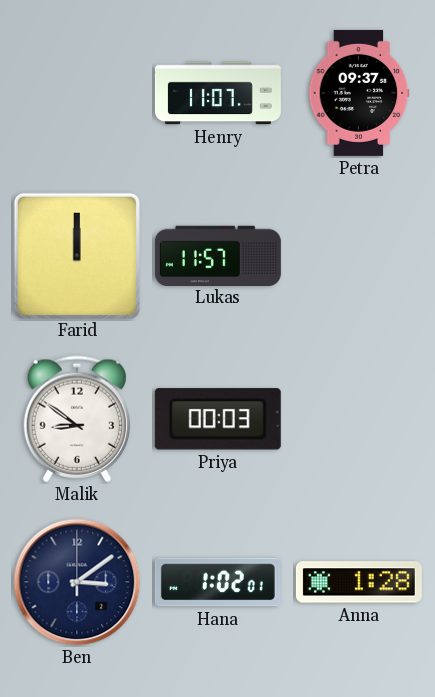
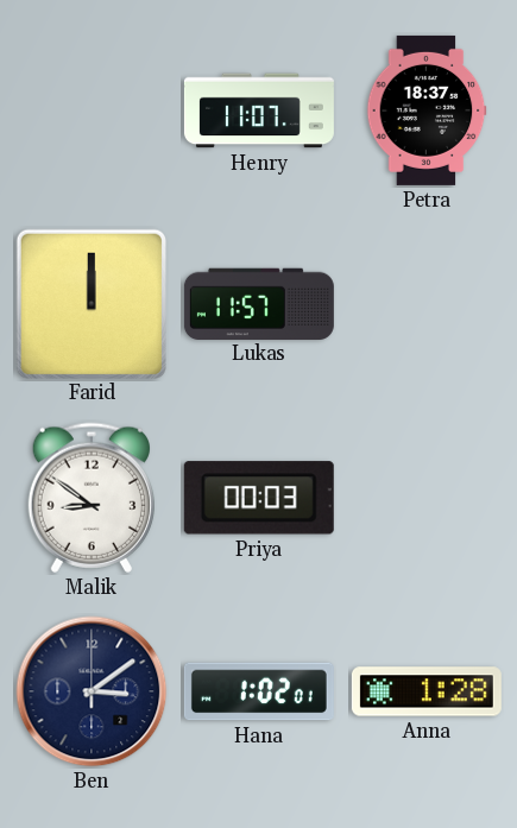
Petra: 09:37 -> 18:37
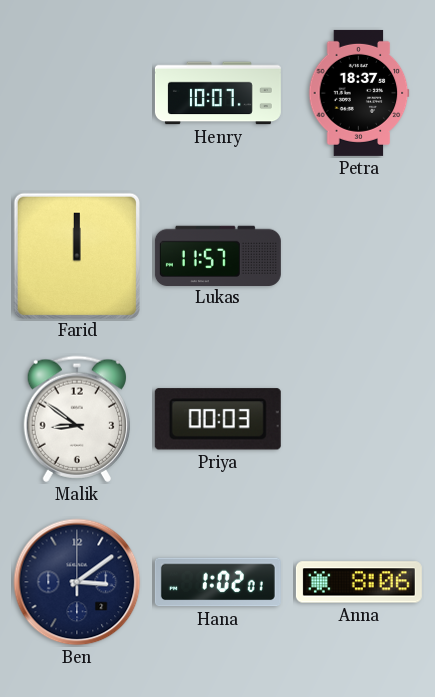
Henry: 11:07 -> 10:07
Anna: 1:28 -> 8:06
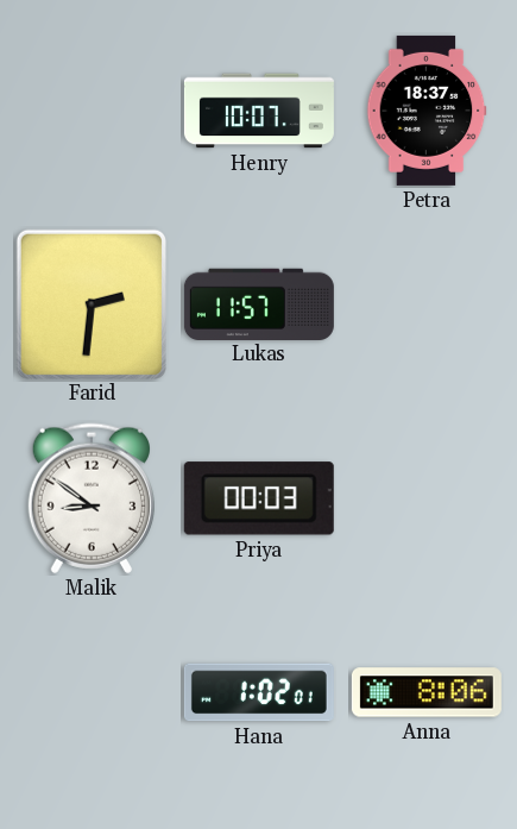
Farid: 12:00 -> 2:31
Ben: 3:09 -> none
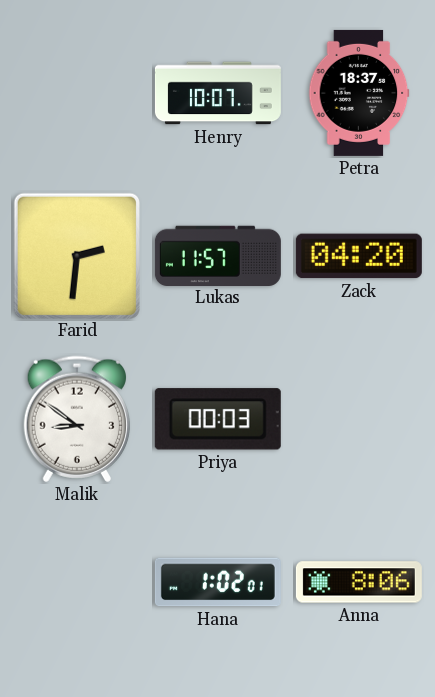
Zack: none -> 04:20
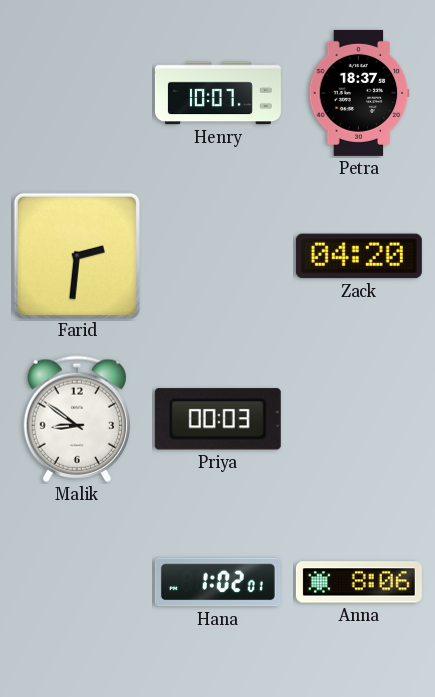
Lukas: 11:57 -> none
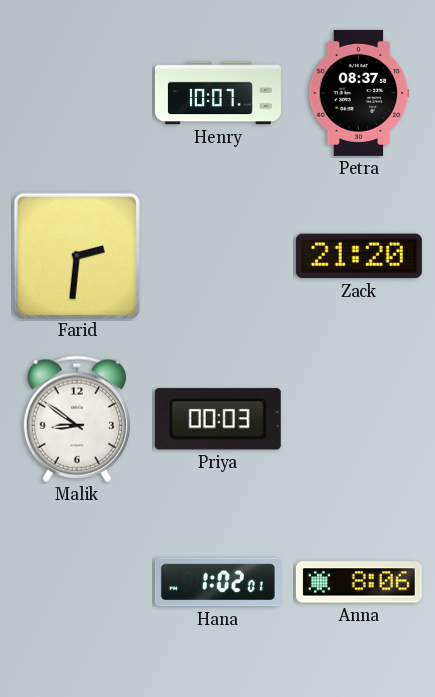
Petra: 18:37 -> 08:37
Zack: 04:20 -> 21:20
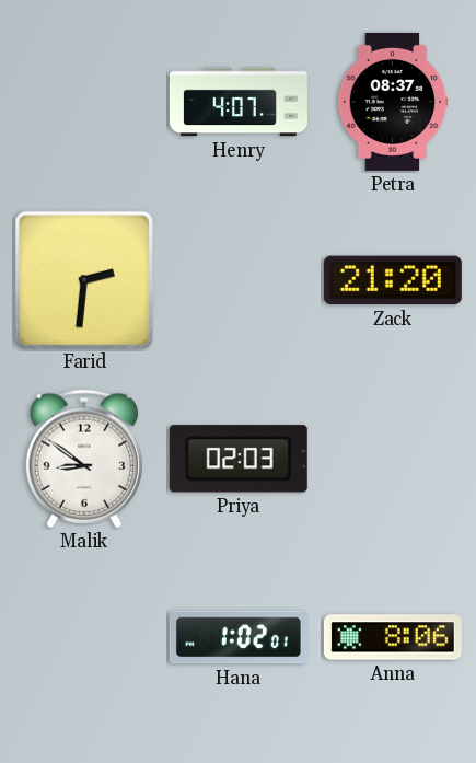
Henry: 10:07 -> 4:07
Priya: 00:03 -> 02:03
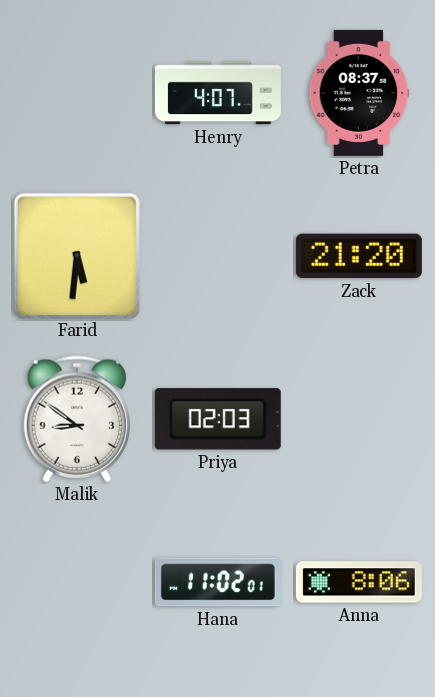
Farid: 2:31 -> 5:31
Hana: 1:02 -> 11:02
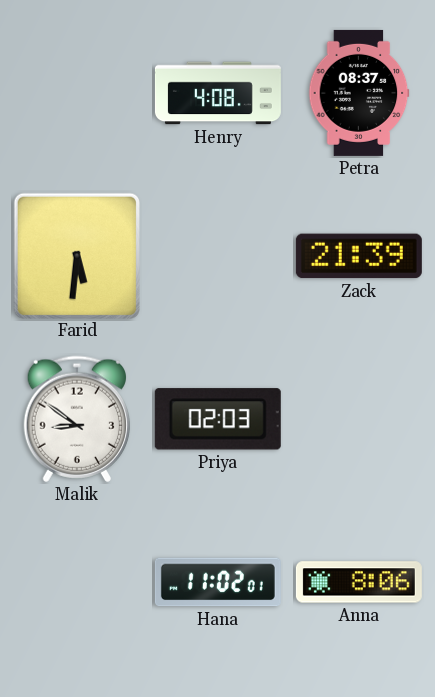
Henry: 4:07 -> 4:08
Zack: 21:20 -> 21:39
